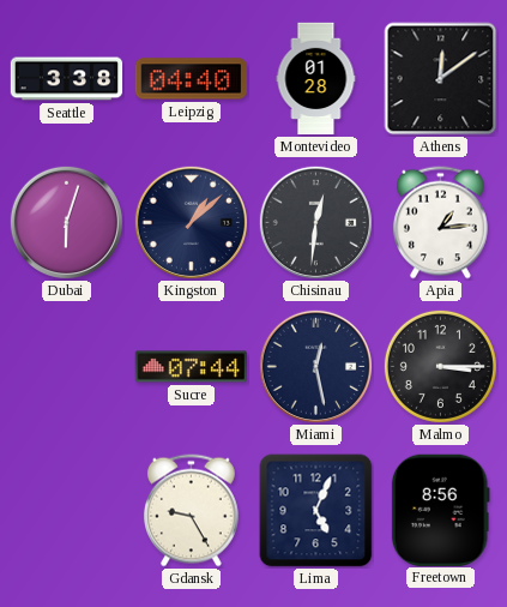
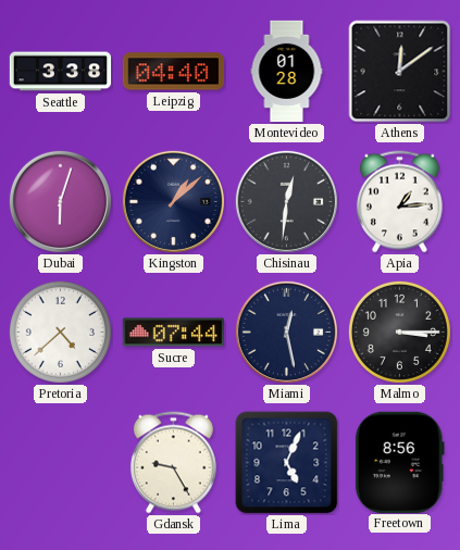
Pretoria: none -> 4:38
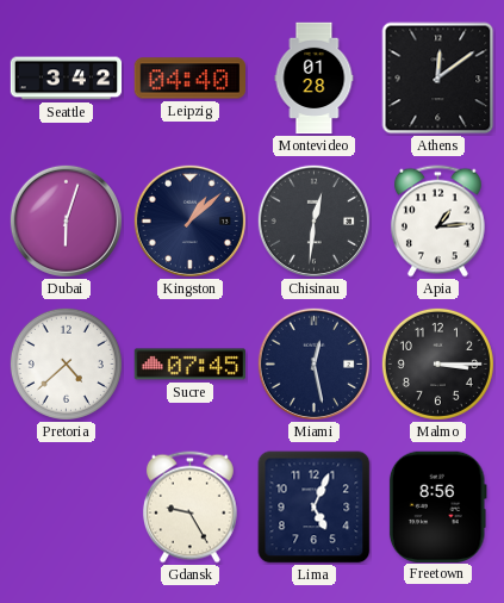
Seattle: 3:38 -> 3:42
Sucre: 07:44 -> 07:45
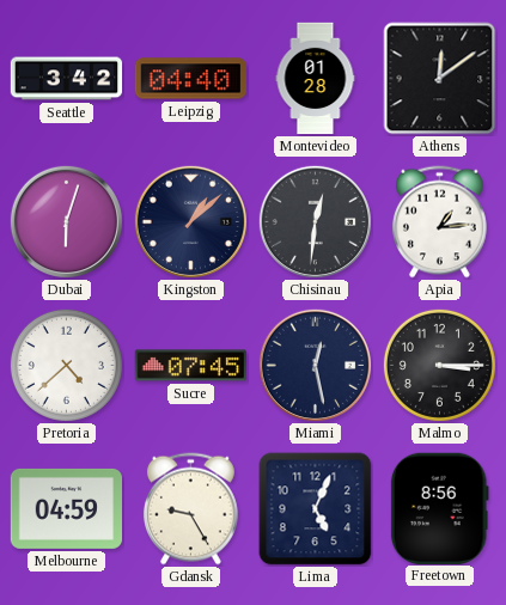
Melbourne: none -> 04:59
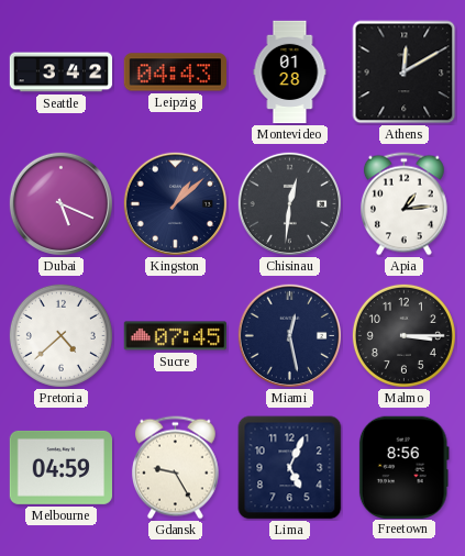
Leipzig: 04:40 -> 04:43
Athens: 12:09 -> 12:10
Dubai: 6:03 -> 5:19
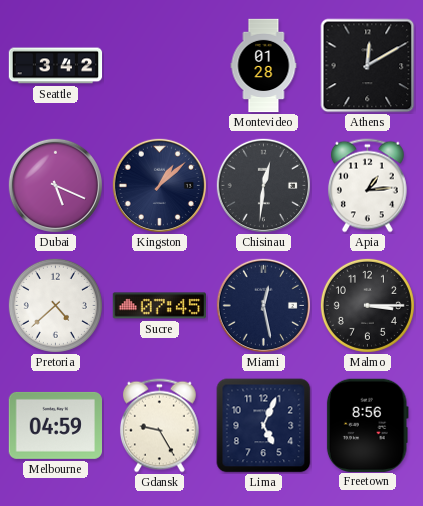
Leipzig: 04:43 -> none
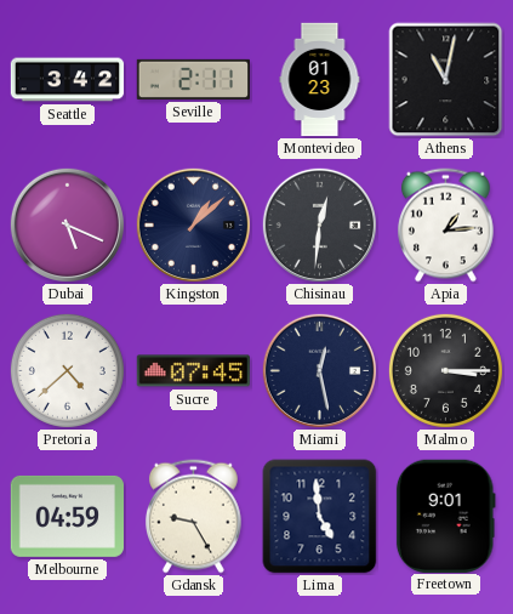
Seville: none -> 2:11
Montevideo: 01:28 -> 01:23
Athens: 12:10 -> 11:02
Lima: 5:04 -> 4:59
Freetown: 8:56 -> 9:01
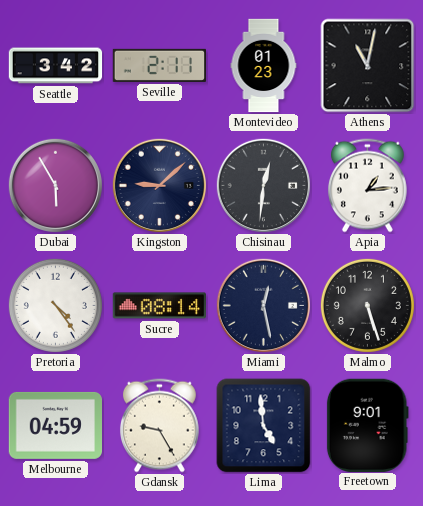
Dubai: 5:19 -> 5:55
Kingston: 1:08 -> 9:08
Pretoria: 4:38 -> 4:24
Sucre: 07:45 -> 08:14
Malmo: 3:15 -> 5:27
